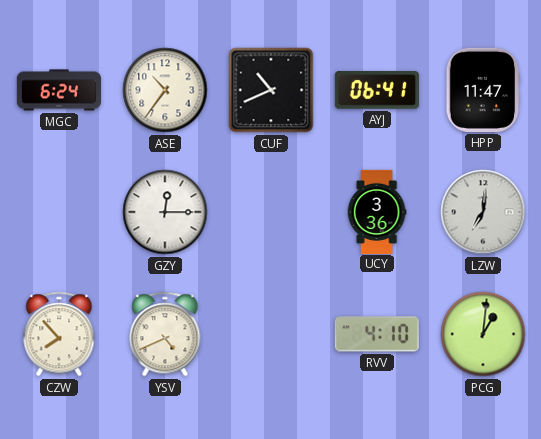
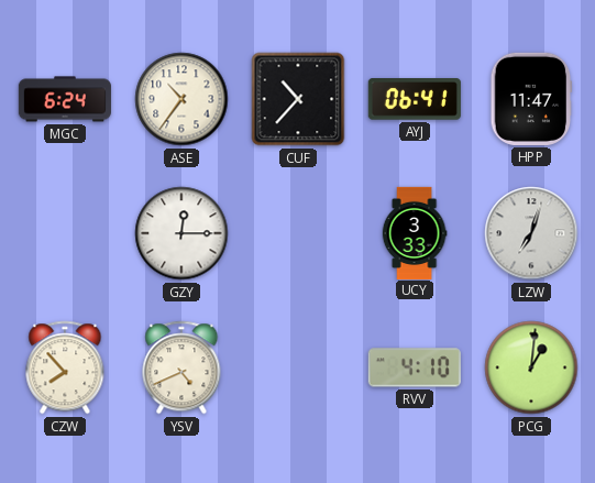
CUF: 10:41 -> 10:37
UCY: 3:36 -> 3:33
LZW: 7:01 -> 7:03
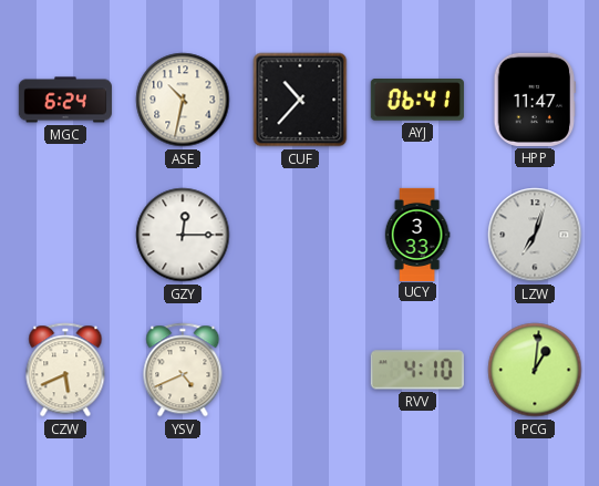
ASE: 10:36 -> 10:32
CZW: 7:53 -> 5:41
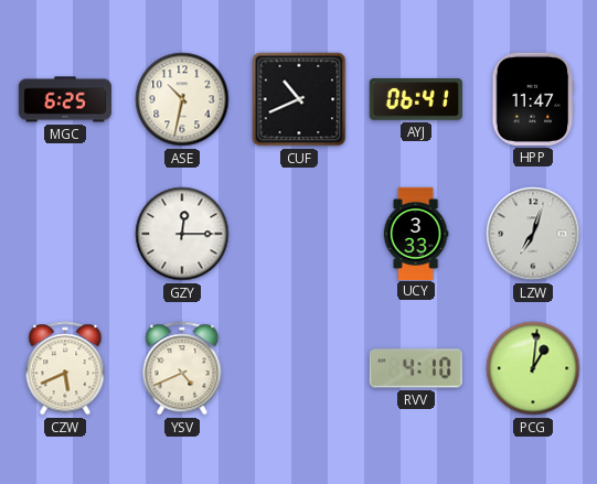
MGC: 6:24 -> 6:25
CUF: 10:37 -> 10:41
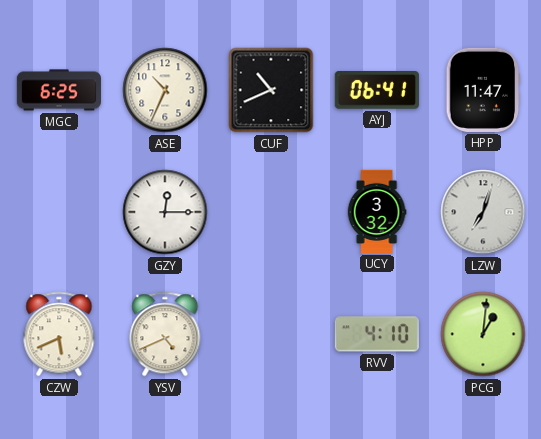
ASE: 10:32 -> 10:34
UCY: 3:33 -> 3:32
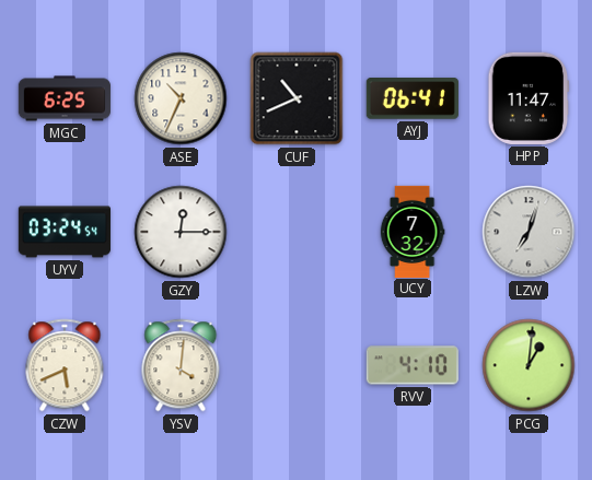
UYV: none -> 03:24
UCY: 3:32 -> 7:32
YSV: 4:41 -> 4:01
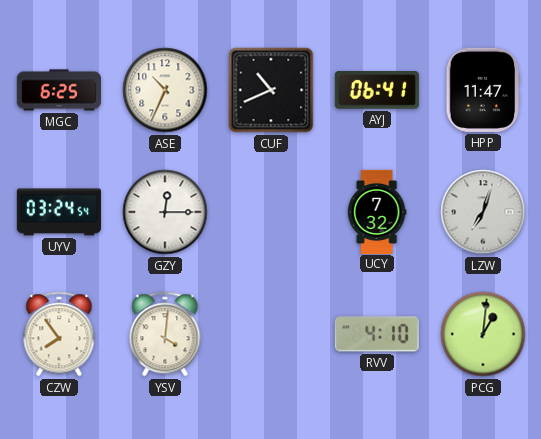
CZW: 5:41 -> 7:54
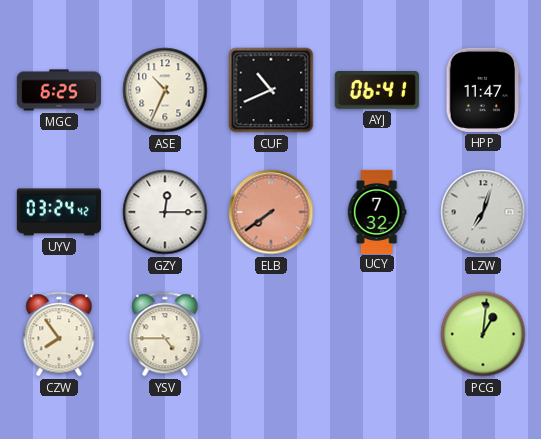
UYV: 03:24:54 -> 03:24:42
ELB: none -> 7:39
YSV: 4:01 -> 4:45
RVV: 4:10 -> none
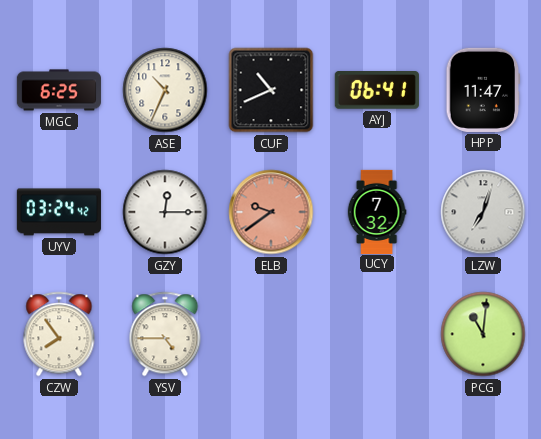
ELB: 7:39 -> 9:39
PCG: 1:01 -> 11:01
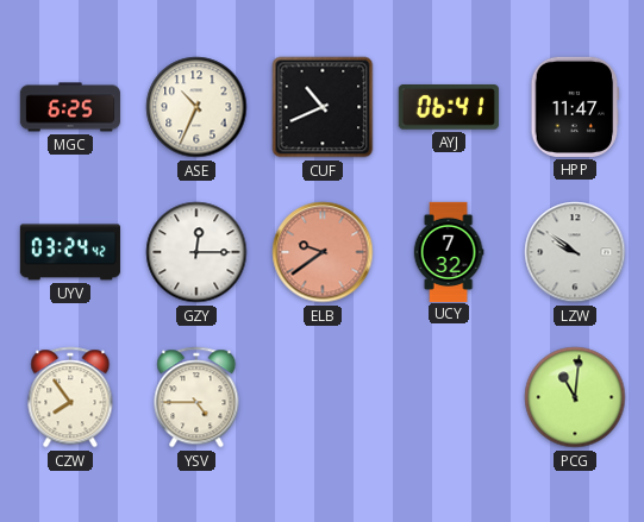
LZW: 7:03 -> 9:51
